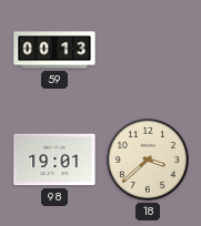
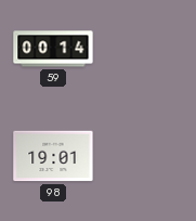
59: 00:13 -> 00:14
18: 3:38 -> none
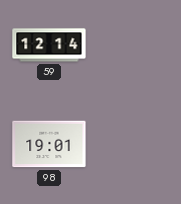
59: 00:14 -> 12:14
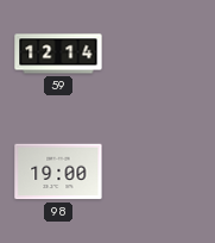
98: 19:01 -> 19:00
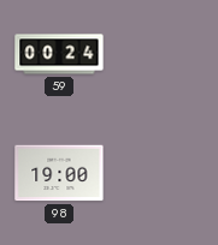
59: 12:14 -> 00:24
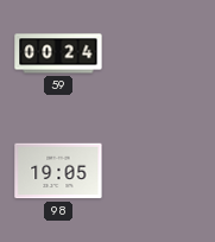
98: 19:00 -> 19:05
